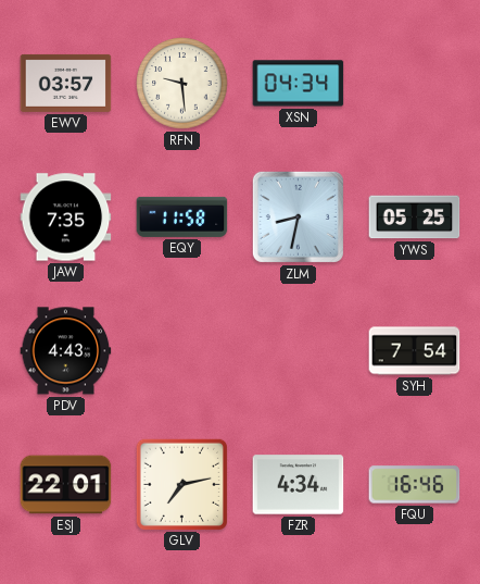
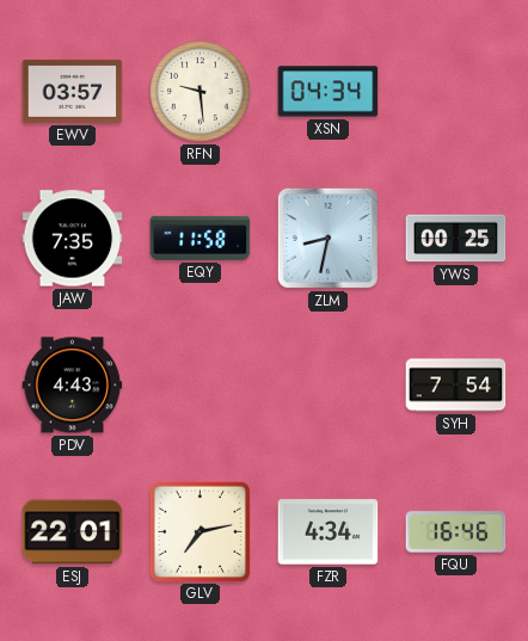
YWS: 05:25 -> 00:25
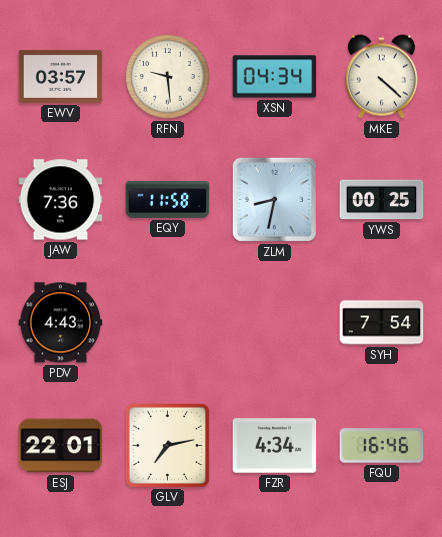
MKE: none -> 4:22
JAW: 7:35 -> 7:36
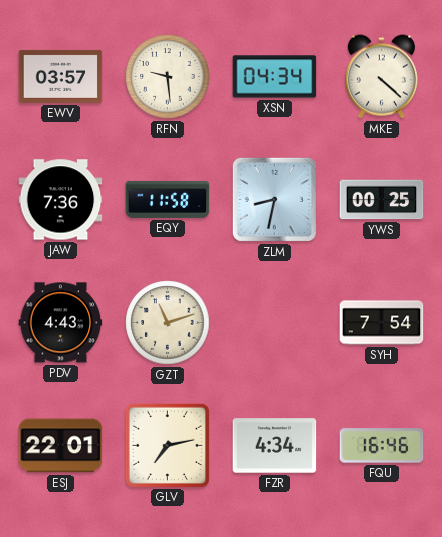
GZT: none -> 11:12
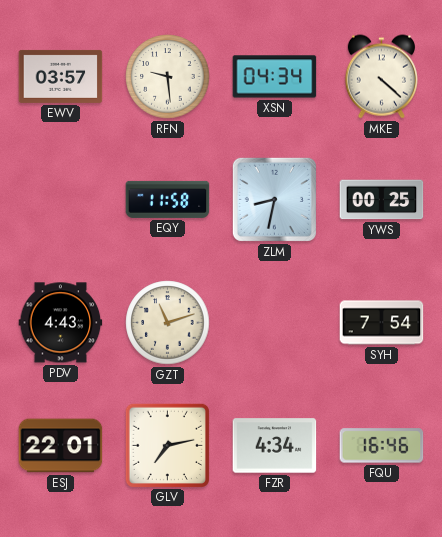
JAW: 7:36 -> none
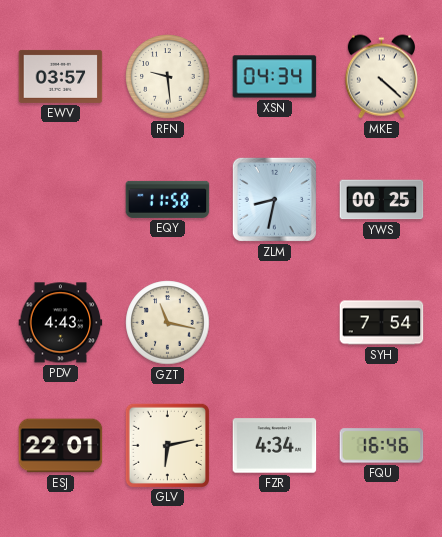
GZT: 11:12 -> 11:17
GLV: 7:13 -> 6:13
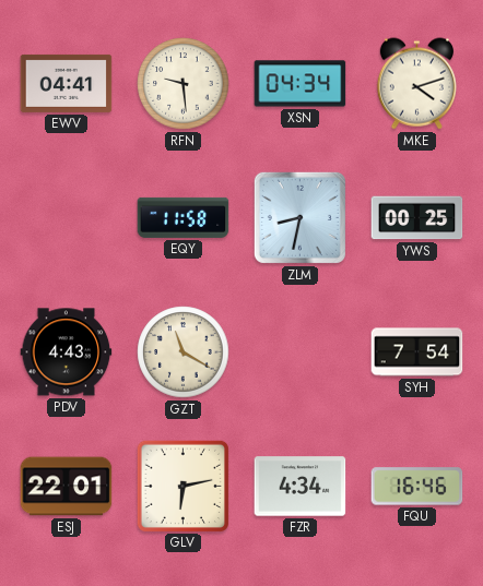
EWV: 03:57 -> 04:41
MKE: 4:22 -> 4:12
GZT: 11:17 -> 11:20
